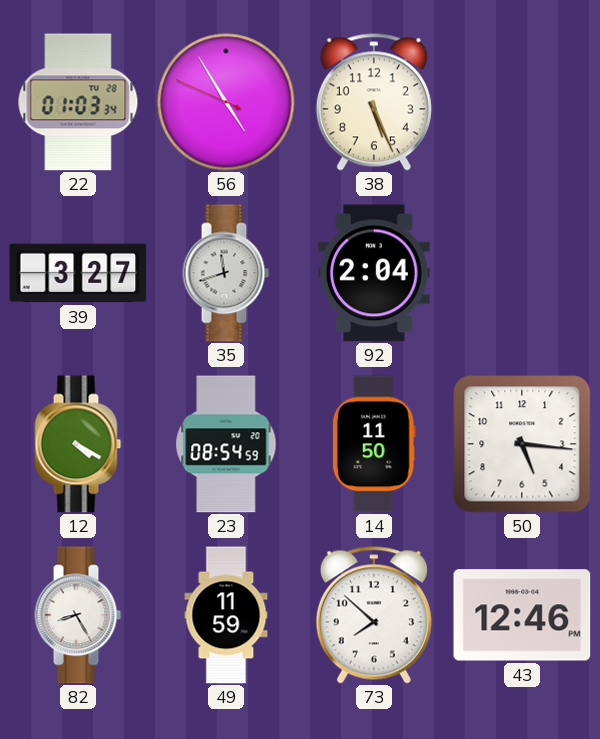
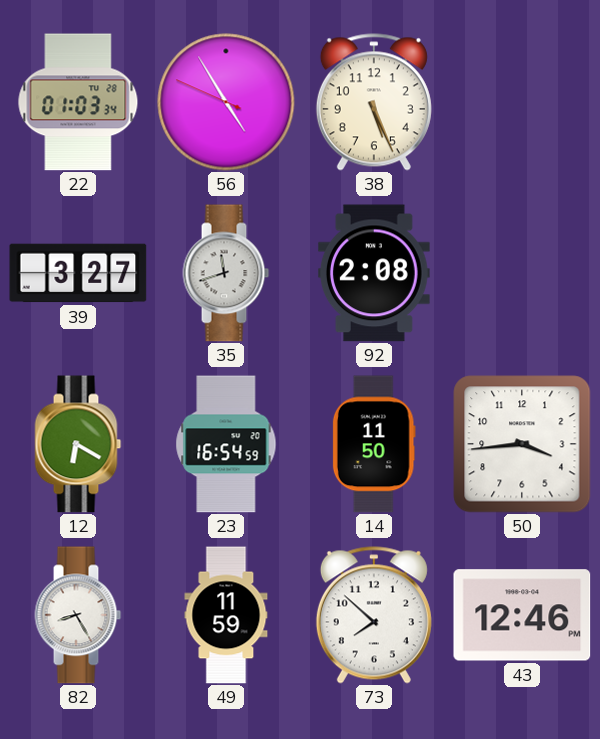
92: 2:04 -> 2:08
12: 4:20 -> 6:20
23: 08:54 -> 16:54
50: 5:16 -> 3:44
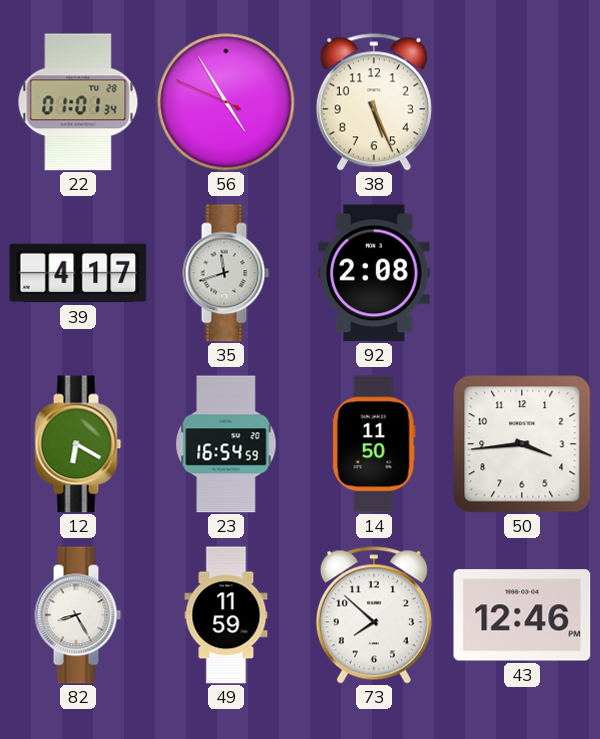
22: 01:03 -> 01:01
39: 3:27 -> 4:17
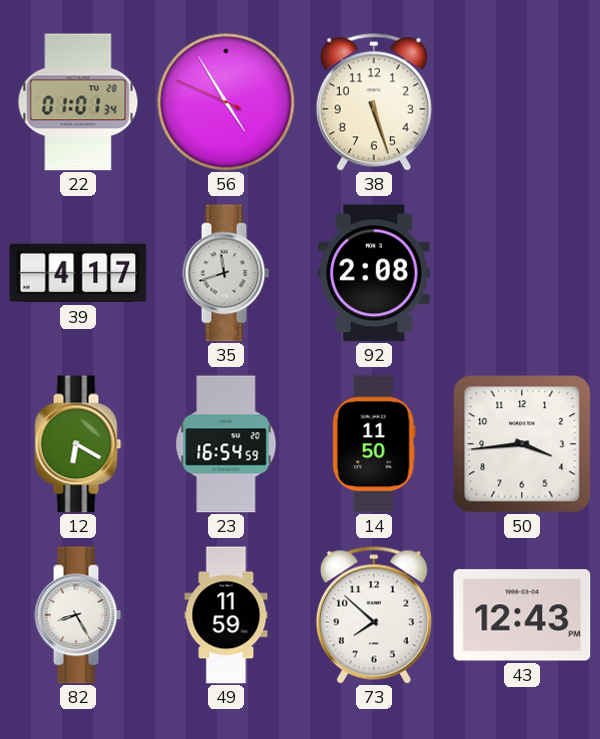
38: 5:26 -> 5:27
43: 12:46 -> 12:43
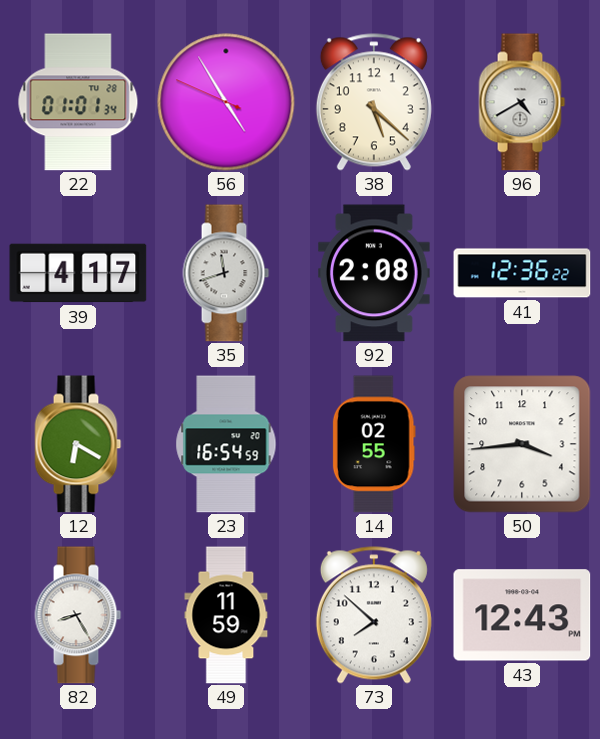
38: 5:27 -> 5:22
96: none -> 4:40
41: none -> 12:36
14: 11:50 -> 02:55
